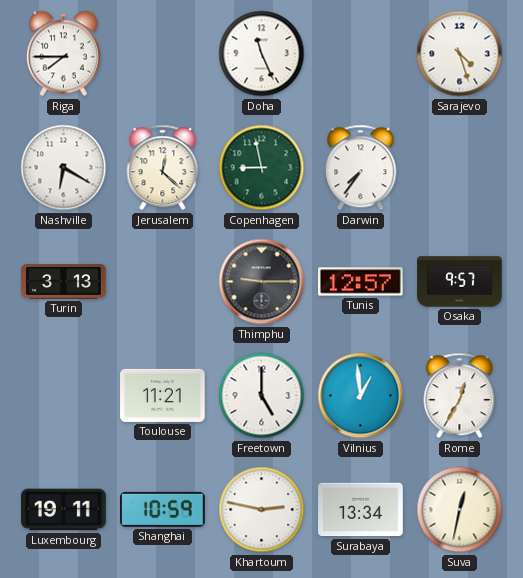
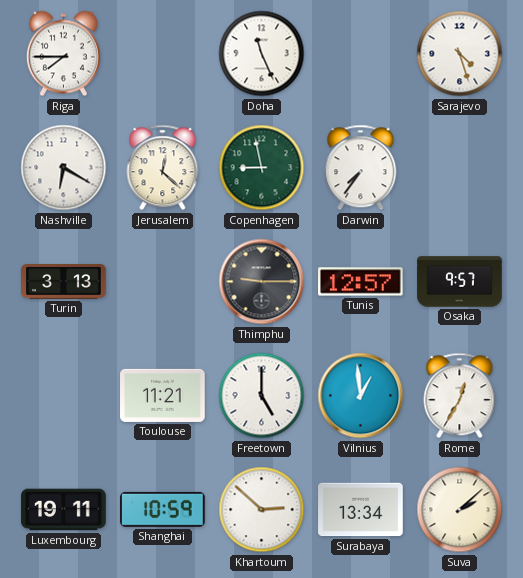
Khartoum: 2:47 -> 2:52
Suva: 12:32 -> 2:08
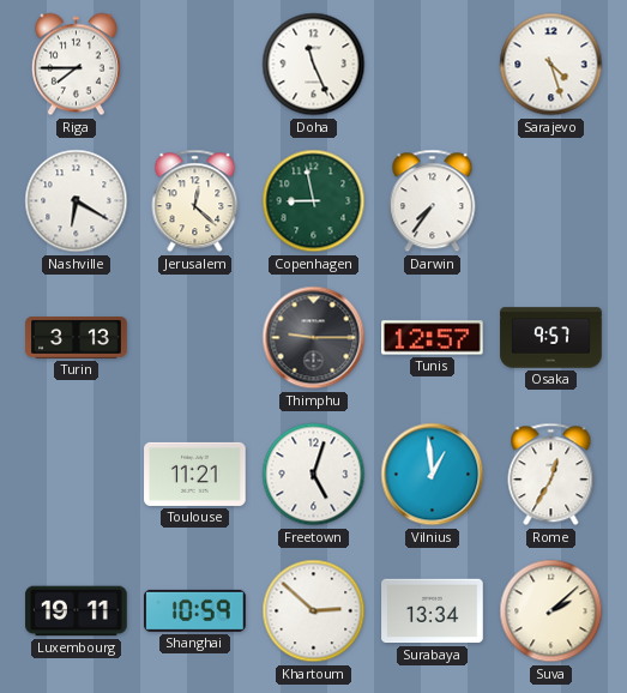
Freetown: 5:00 -> 5:03
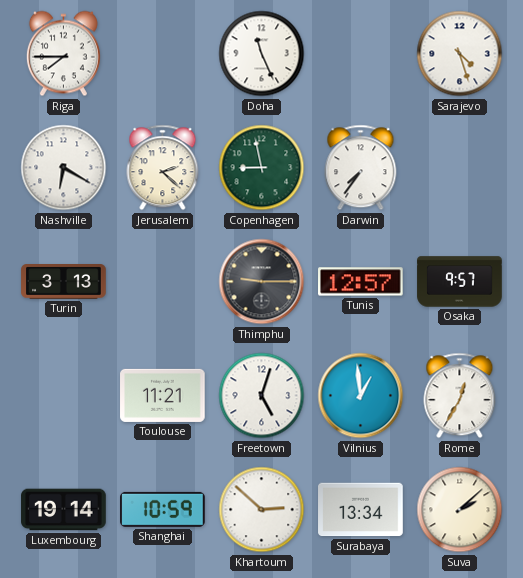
Jerusalem: 12:22 -> 2:22
Luxembourg: 19:11 -> 19:14
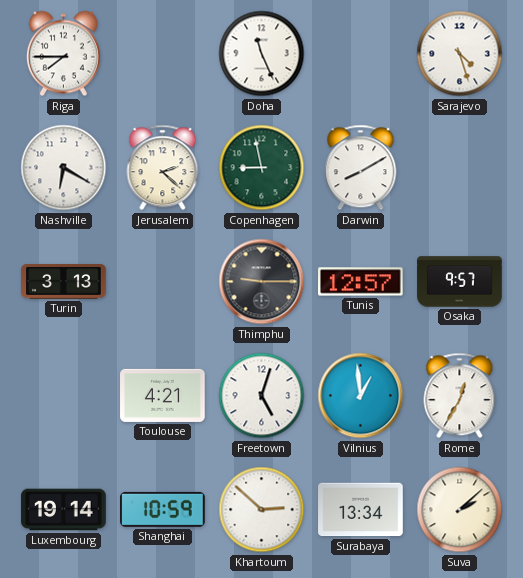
Darwin: 7:36 -> 8:10
Toulouse: 11:21 -> 4:21
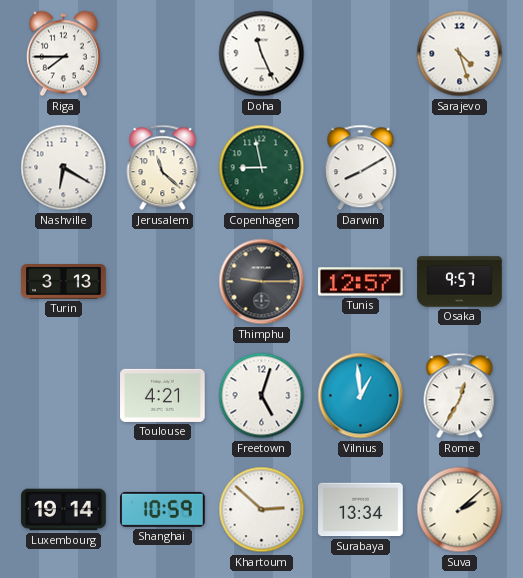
Jerusalem: 2:22 -> 11:22
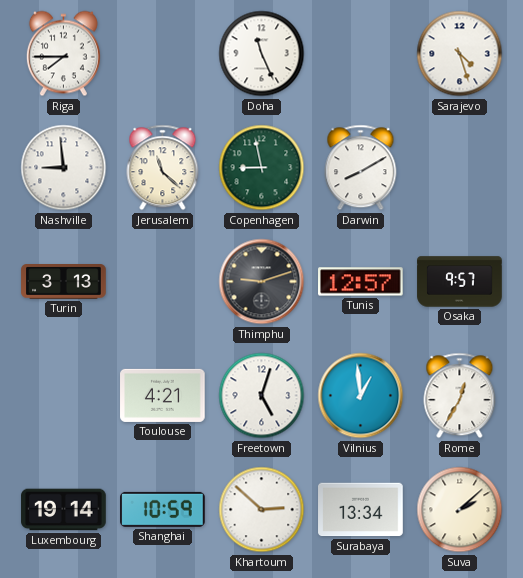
Nashville: 6:20 -> 8:59
Thimphu: 9:15 -> 9:12
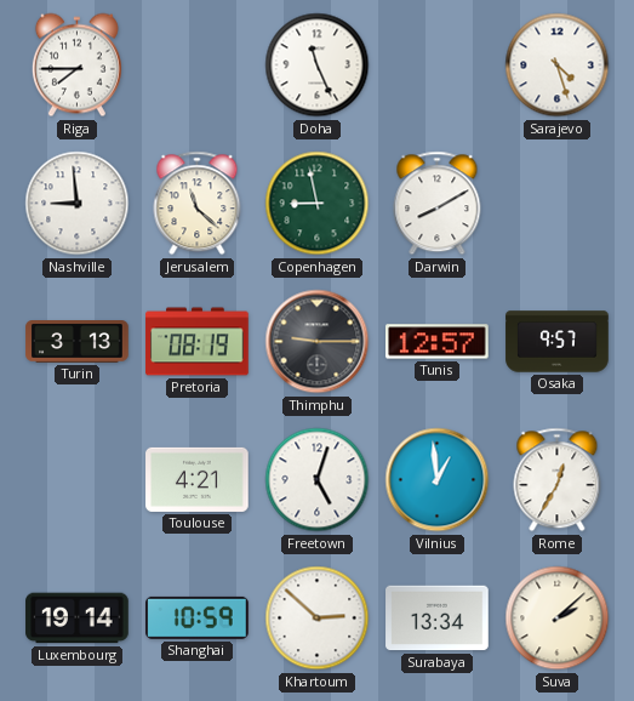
Pretoria: none -> 08:19
Thimphu: 9:12 -> 9:15
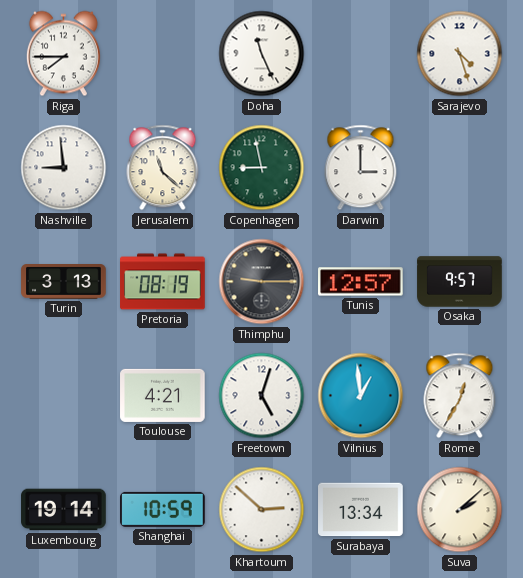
Darwin: 8:10 -> 3:00
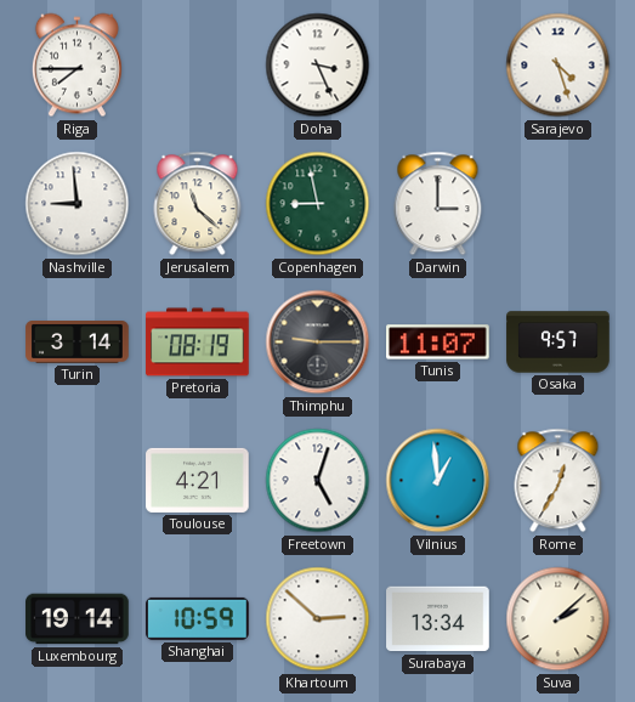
Doha: 11:26 -> 3:26
Turin: 3:13 -> 3:14
Tunis: 12:57 -> 11:07
